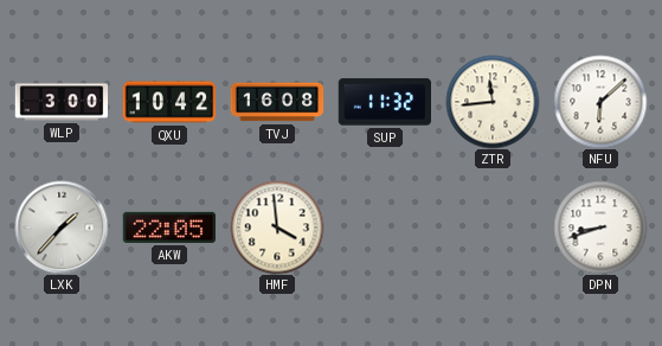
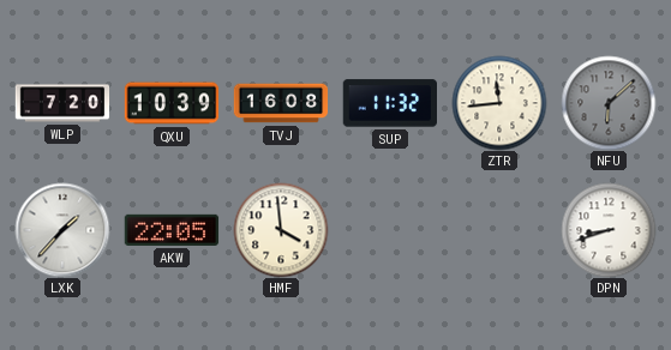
WLP: 3:00 -> 7:20
QXU: 10:42 -> 10:39
NFU dial: white -> grey
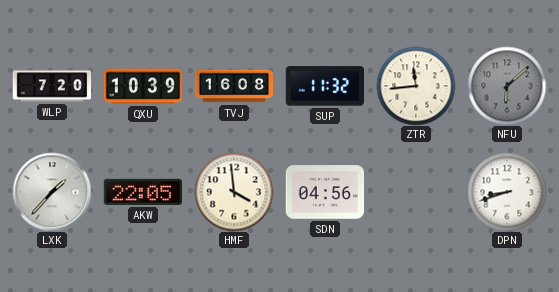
SDN: none -> 04:56
